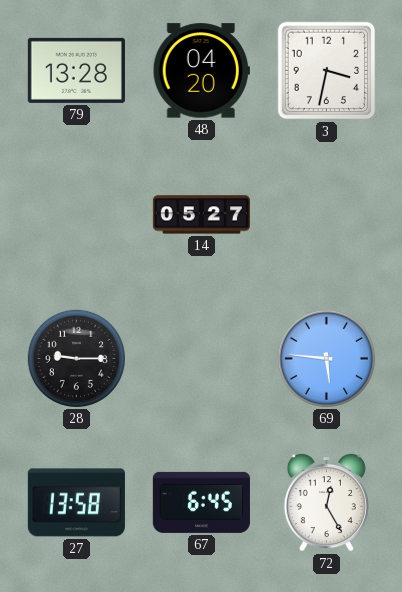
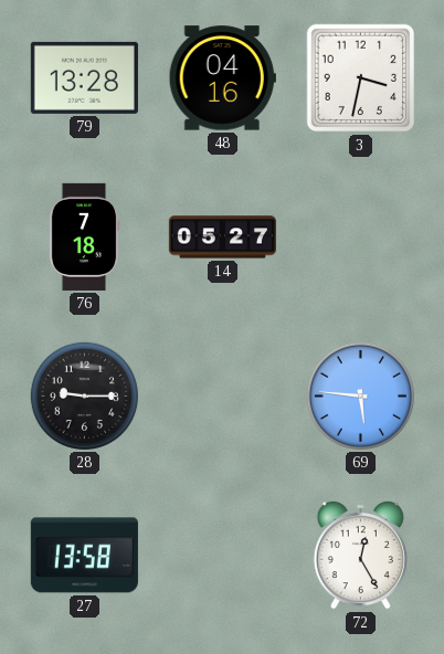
48: 04:20 -> 04:16
76: none -> 7:18
67: 6:45 -> none
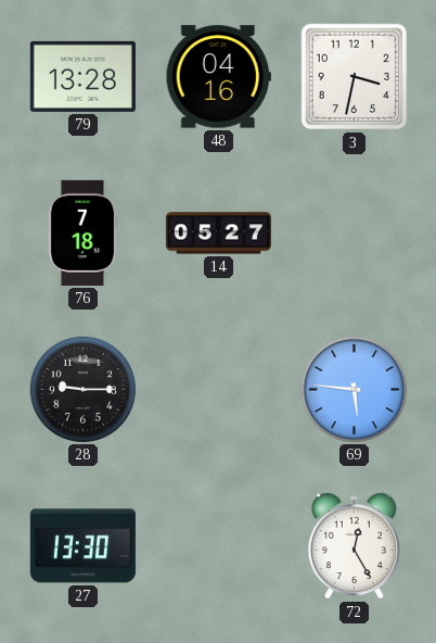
27: 13:58 -> 13:30
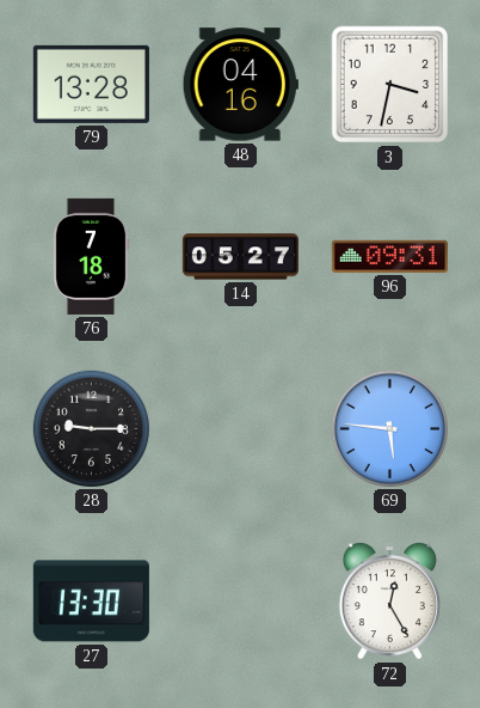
96: none -> 09:31
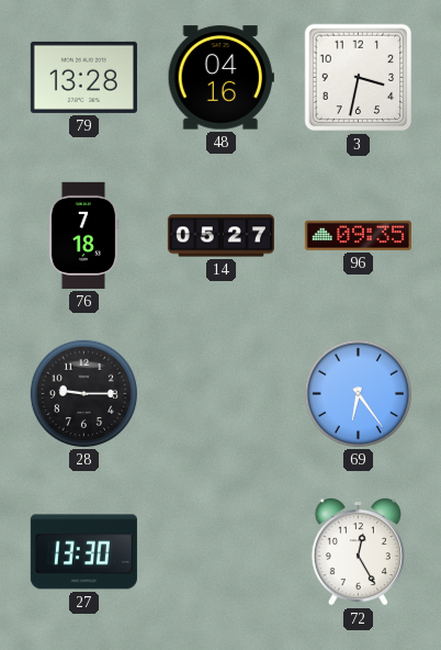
96: 09:31 -> 09:35
69: 5:46 -> 6:24
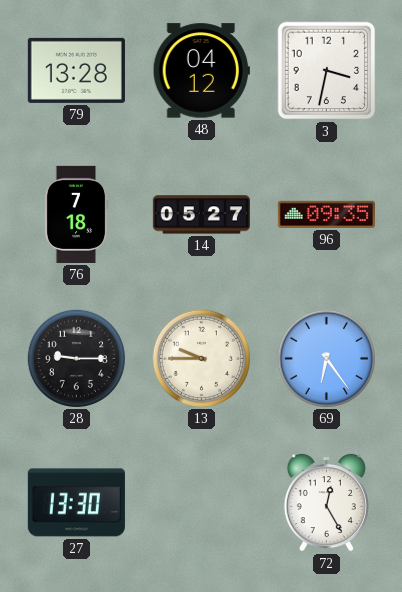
48: 04:16 -> 04:12
13: none -> 9:45
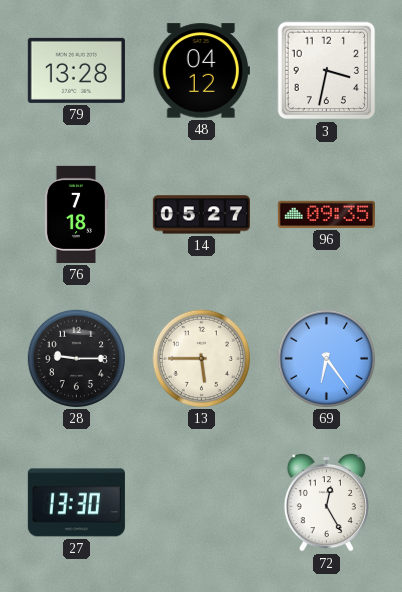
13: 9:45 -> 5:45
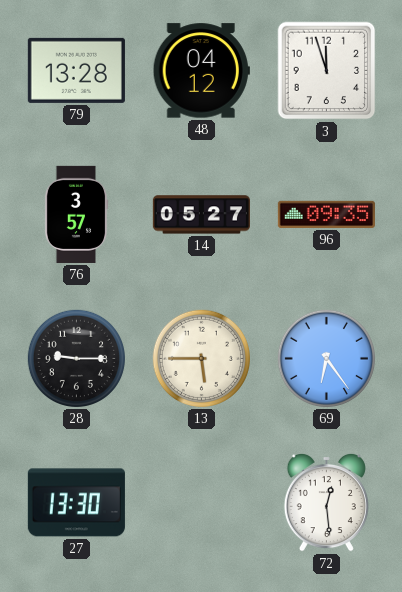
3: 3:32 -> 11:57
76: 7:18 -> 3:57
72: 12:25 -> 12:29
